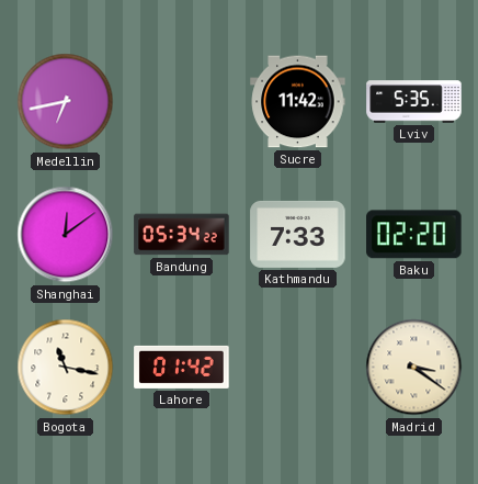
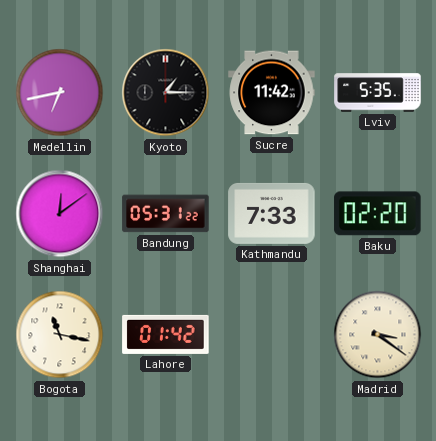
Kyoto: none -> 1:15
Bandung: 05:34 -> 05:31
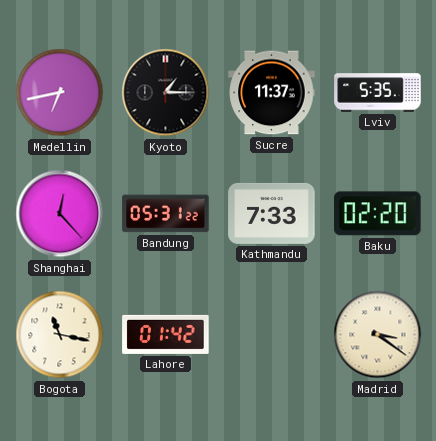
Sucre: 11:42 -> 11:37
Shanghai: 12:09 -> 12:23
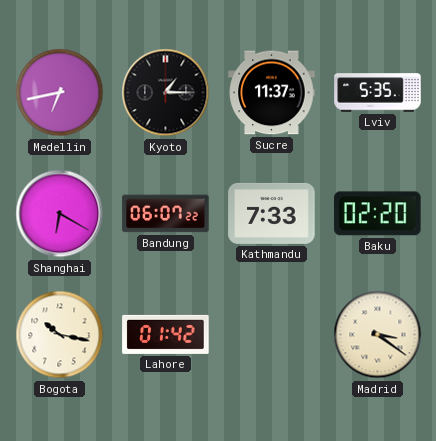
Shanghai: 12:23 -> 6:20
Bandung: 05:31 -> 06:07
Bogota: 11:17 -> 10:17
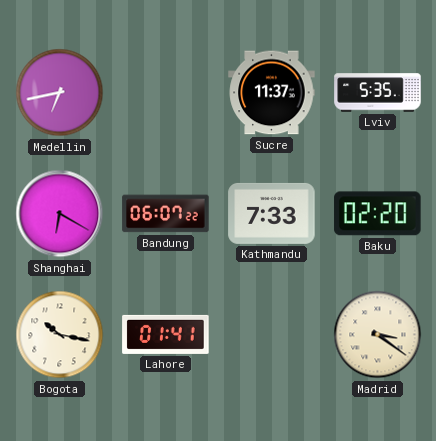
Kyoto: 1:15 -> none
Lahore: 01:42 -> 01:41
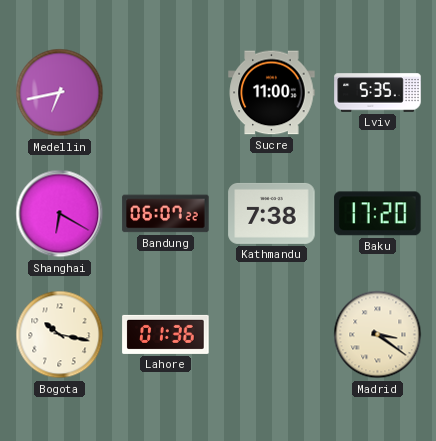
Sucre: 11:37 -> 11:00
Kathmandu: 7:33 -> 7:38
Baku: 02:20 -> 17:20
Lahore: 01:41 -> 01:36
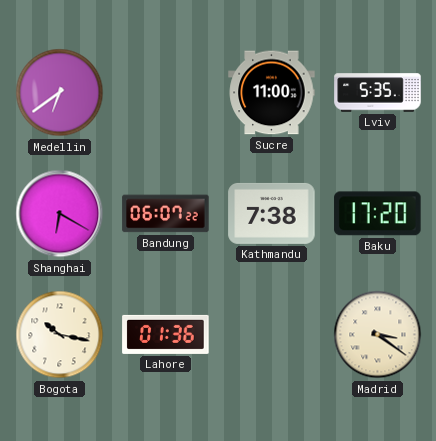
Medellin: 6:43 -> 6:39
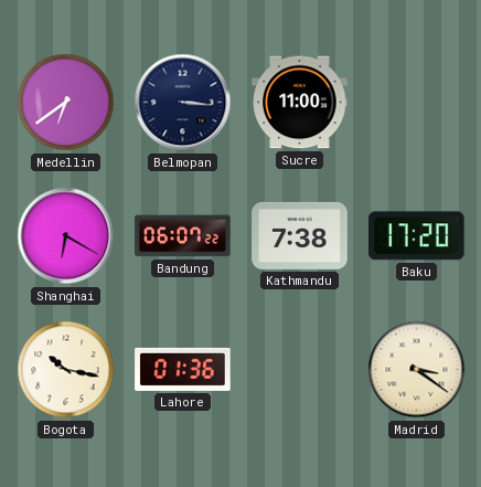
Belmopan: none -> 3:16
Lviv: 5:35 -> none
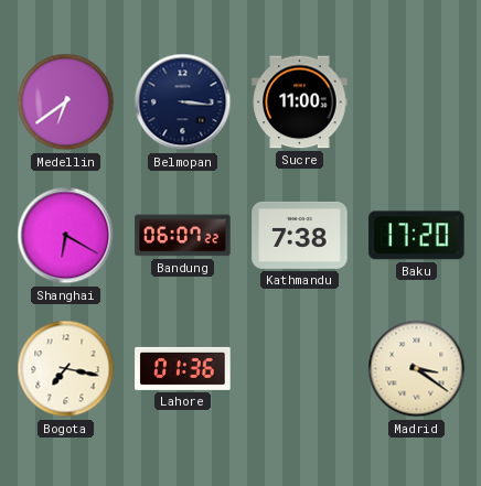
Bogota: 10:17 -> 7:17
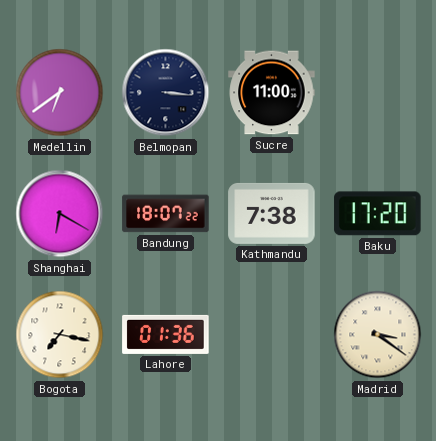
Bandung: 06:07 -> 18:07
